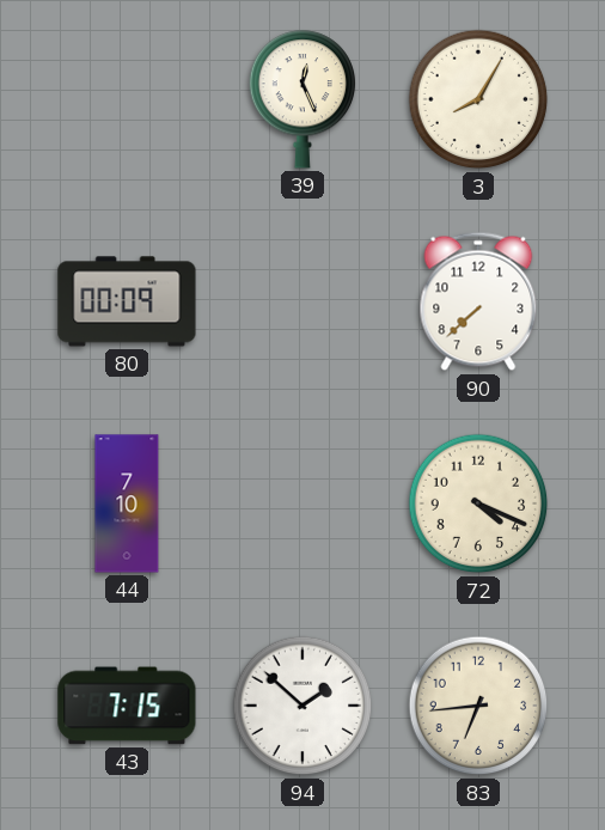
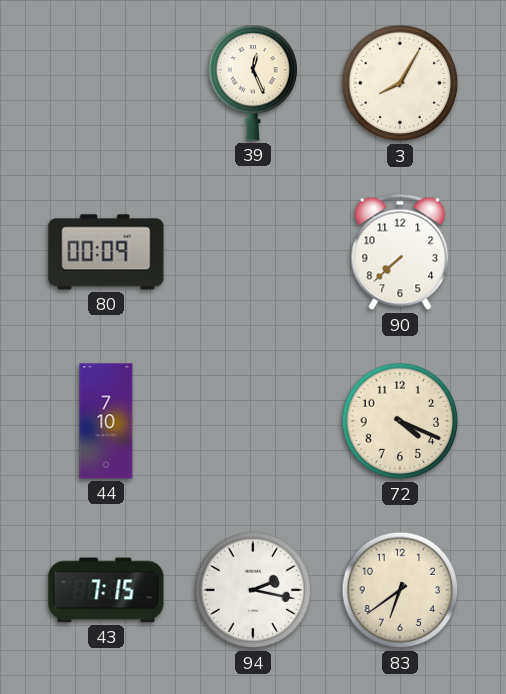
94: 1:52 -> 2:17
83: 6:44 -> 6:39
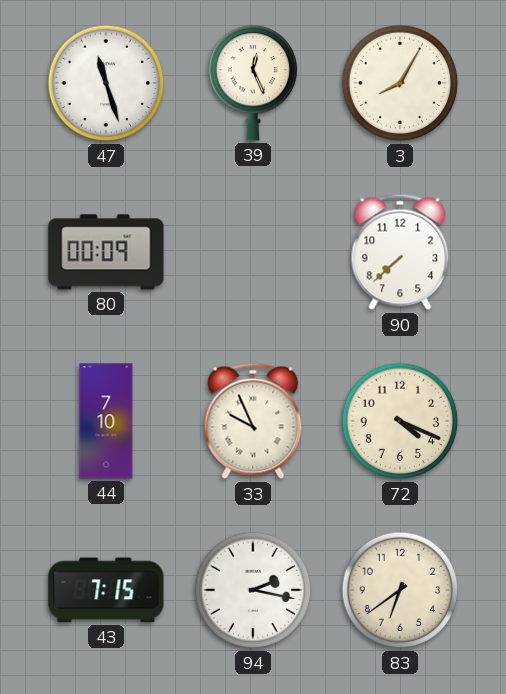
47: none -> 11:27
33: none -> 9:56
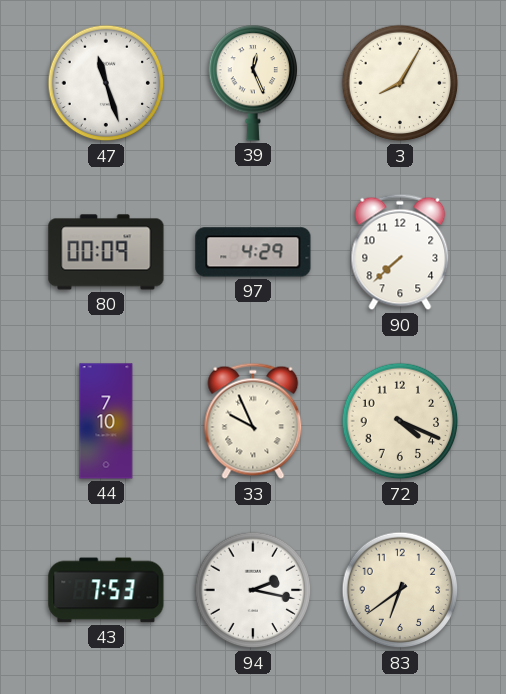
97: none -> 4:29
43: 7:15 -> 7:53
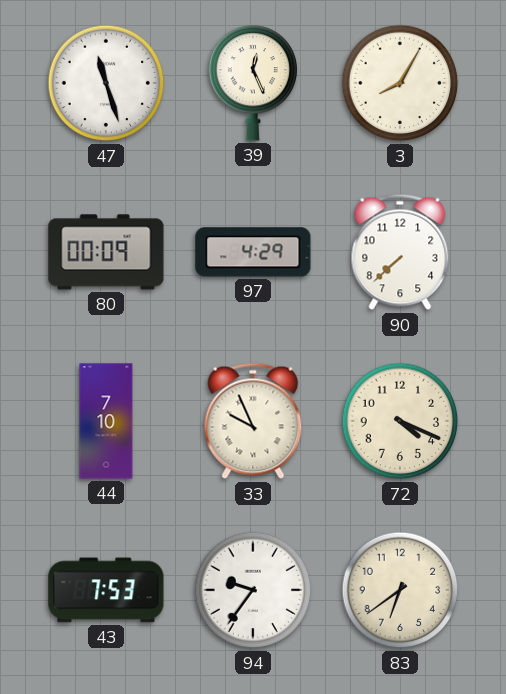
94: 2:17 -> 9:36
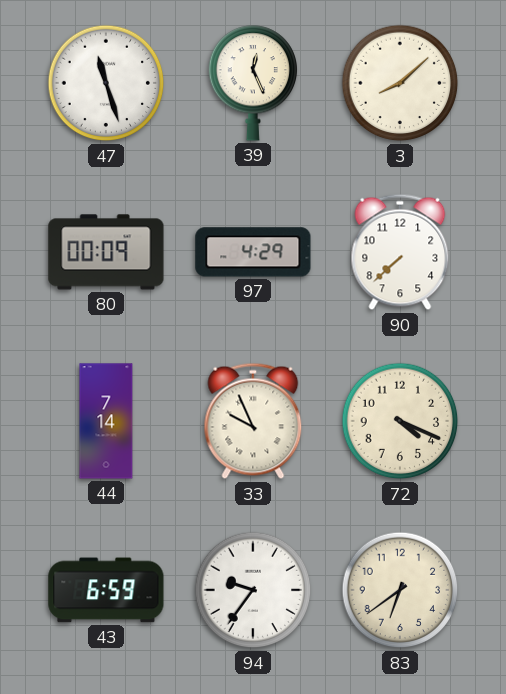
3: 8:05 -> 8:08
44: 7:10 -> 7:14
43: 7:53 -> 6:59
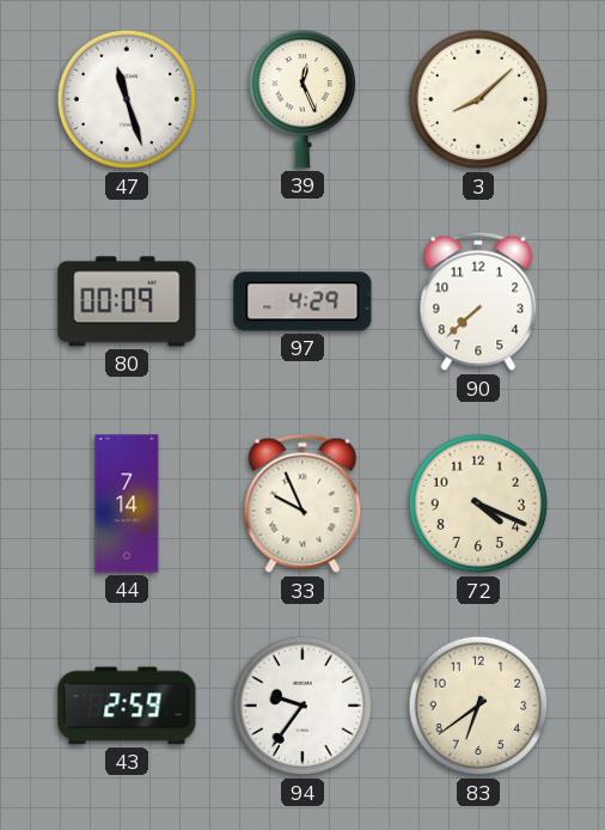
43: 6:59 -> 2:59
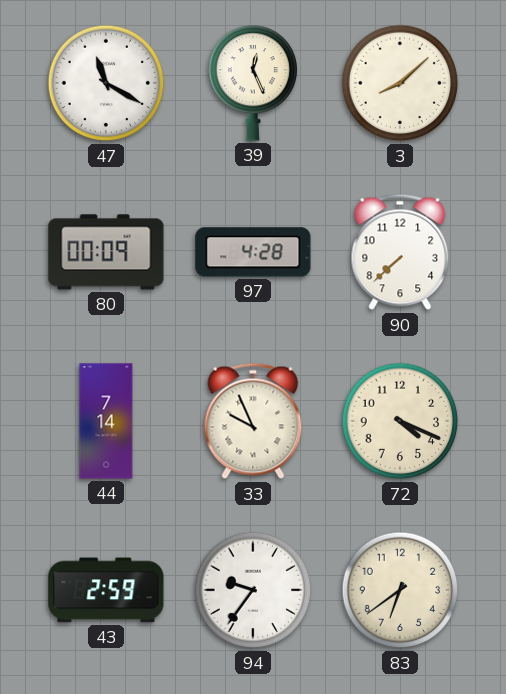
47: 11:27 -> 11:20
97: 4:29 -> 4:28
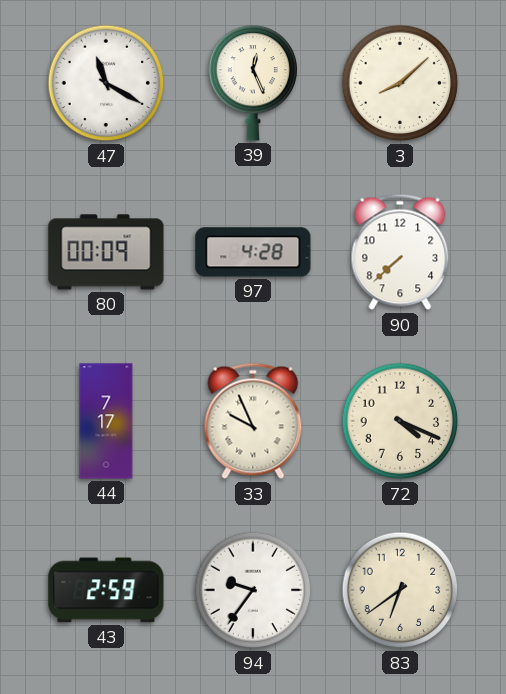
44: 7:14 -> 7:17
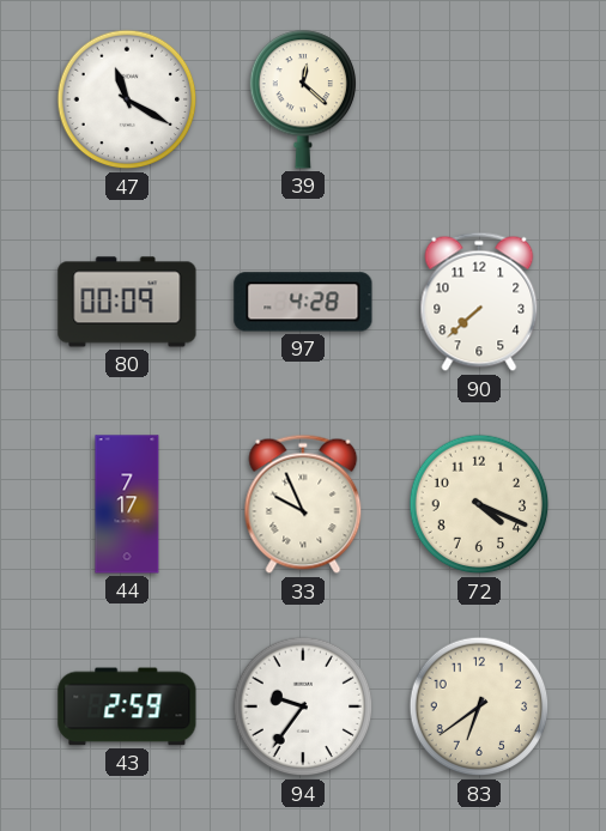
39: 12:26 -> 12:22
3: 8:08 -> none
